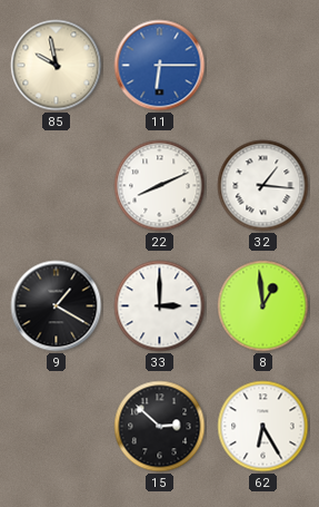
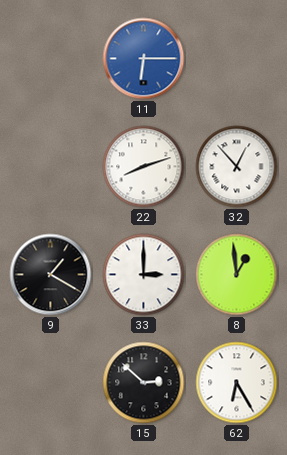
85: 9:58 -> none
22: 8:11 -> 8:12
32: 1:16 -> 12:53
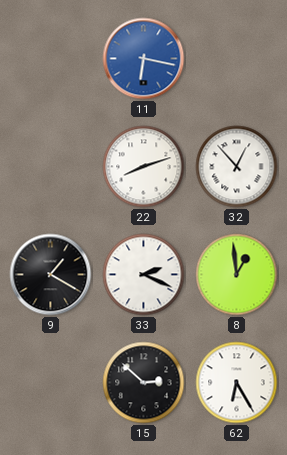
11: 6:15 -> 6:17
33: 3:00 -> 2:19
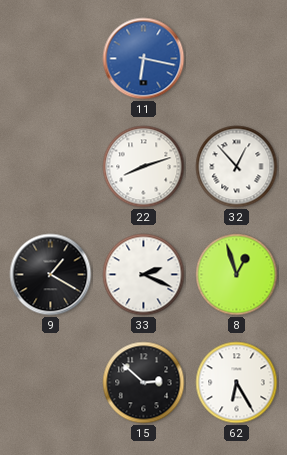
8: 12:59 -> 12:57
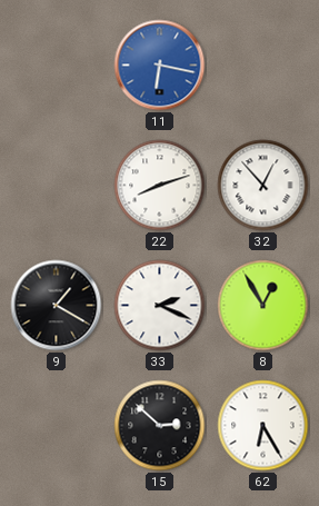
8: 12:57 -> 12:55
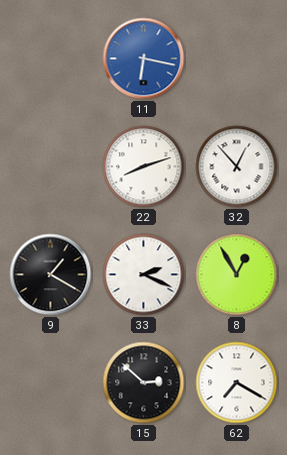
62: 6:25 -> 7:20
